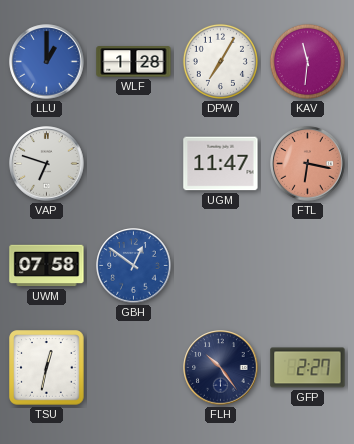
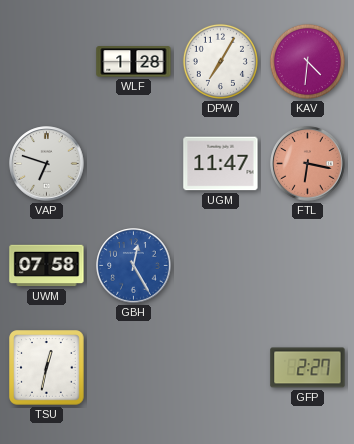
LLU: 1:00 -> none
KAV: 11:31 -> 4:31
GBH: 12:51 -> 12:25
FLH: 10:24 -> none
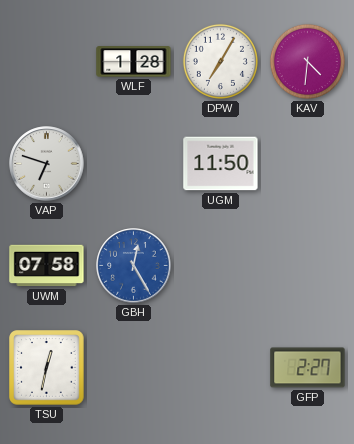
UGM: 11:47 -> 11:50
FTL: 6:17 -> none
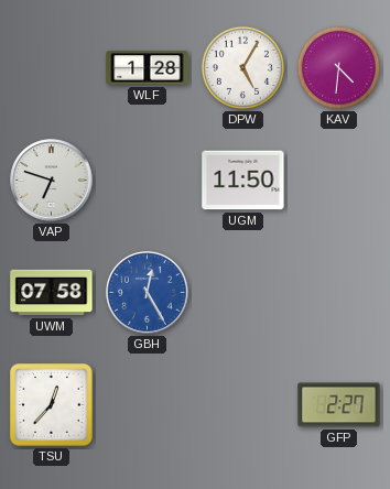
DPW: 7:05 -> 5:05
TSU: 12:32 -> 12:37
